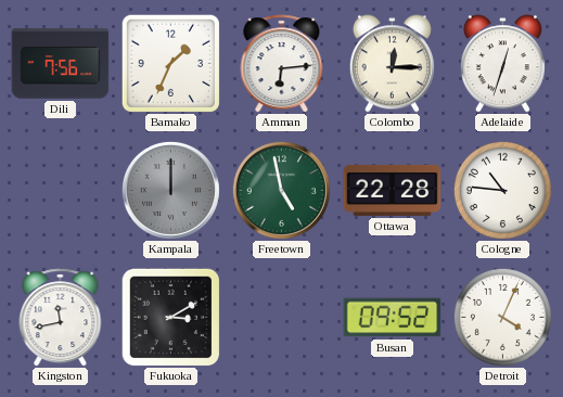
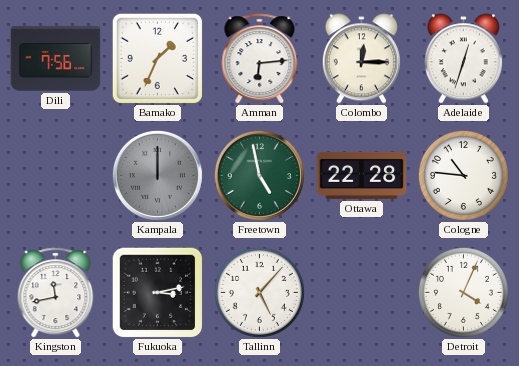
Fukuoka: 3:10 -> 3:13
Tallinn: none -> 5:07
Busan: 09:52 -> none
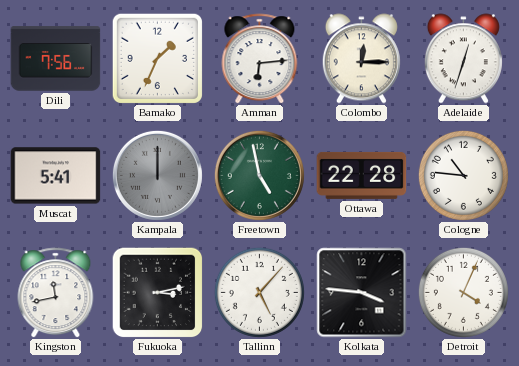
Muscat: none -> 5:41
Kolkata: none -> 3:46
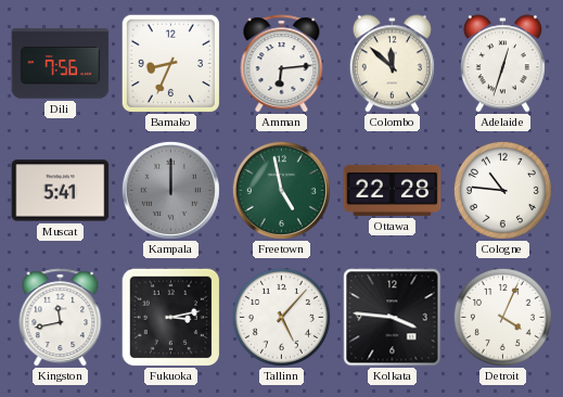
Bamako: 1:34 -> 8:34
Colombo: 12:15 -> 11:52
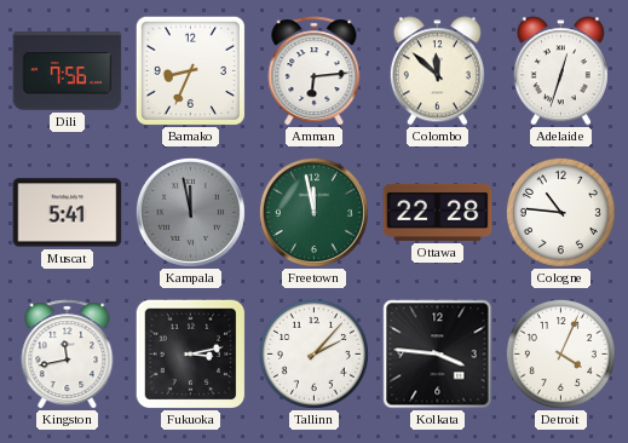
Kampala: 12:00 -> 11:58
Freetown: 4:58 -> 11:58
Tallinn: 5:07 -> 2:07
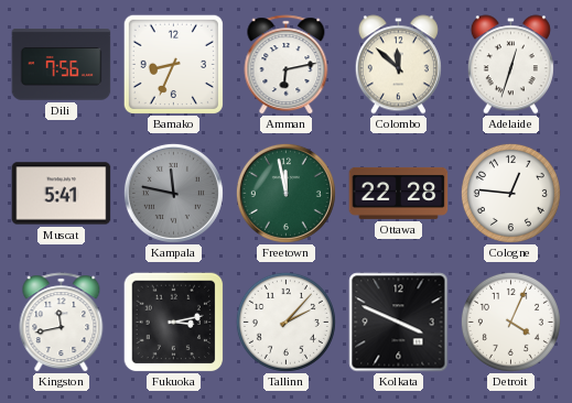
Amman: 6:14 -> 6:13
Kampala: 11:58 -> 11:47
Cologne: 10:46 -> 12:46
Kolkata: 3:46 -> 3:49
